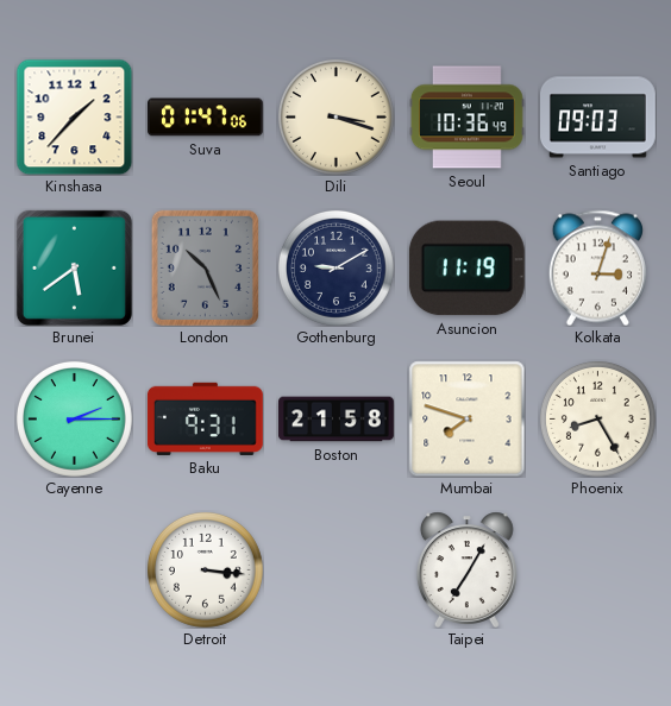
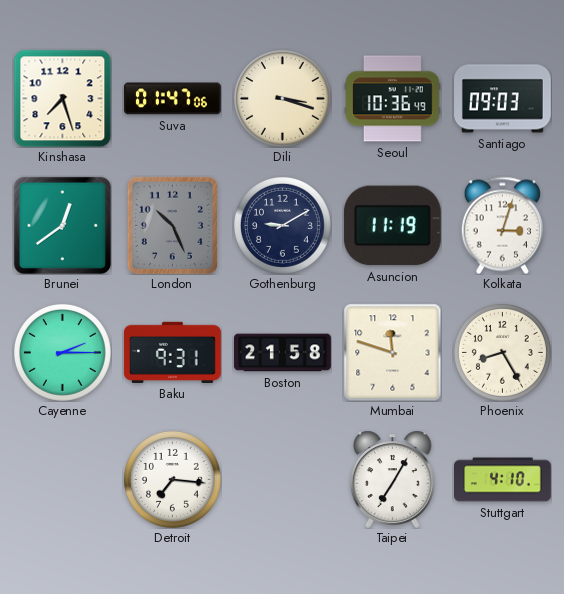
Kinshasa: 1:37 -> 7:27
Brunei: 5:39 -> 12:39
Mumbai: 7:48 -> 11:48
Detroit: 3:16 -> 7:16
Stuttgart: none -> 4:10
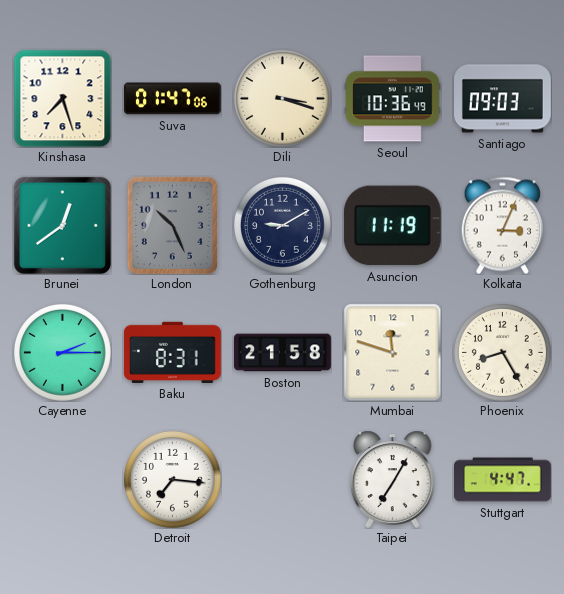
Kolkata: 3:03 -> 3:04
Baku: 9:31 -> 8:31
Stuttgart: 4:10 -> 4:47
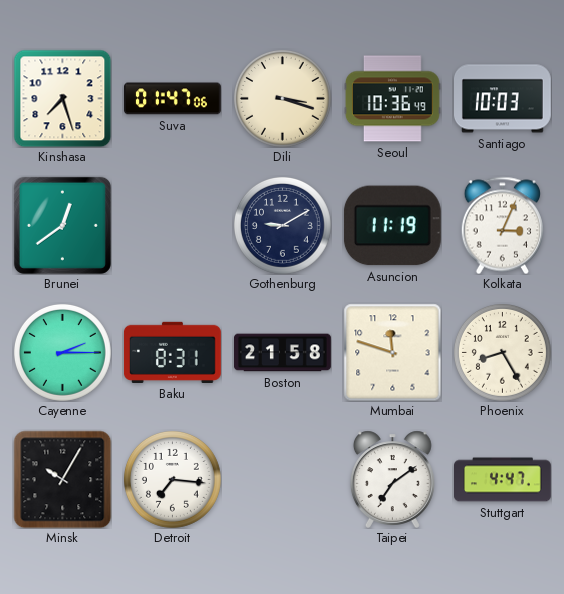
Santiago: 09:03 -> 10:03
London: 10:26 -> none
Minsk: none -> 10:05
Taipei: 7:05 -> 7:09
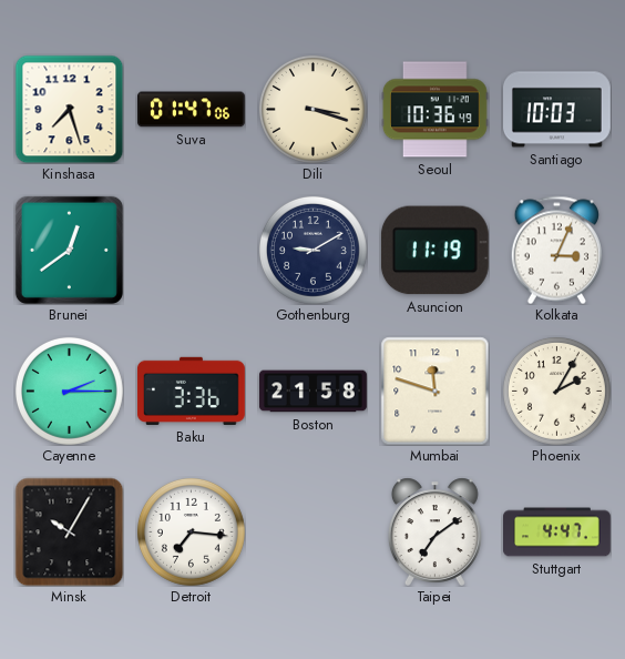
Baku: 8:31 -> 3:36
Phoenix: 8:25 -> 2:05
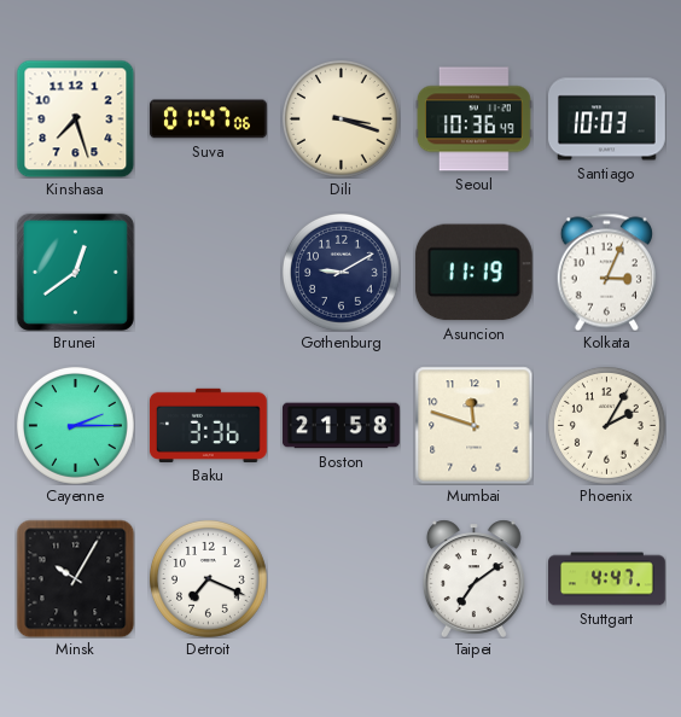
Detroit: 7:16 -> 7:19
